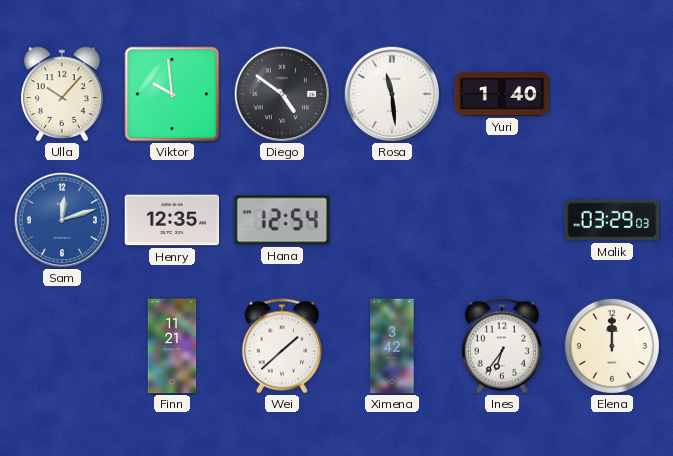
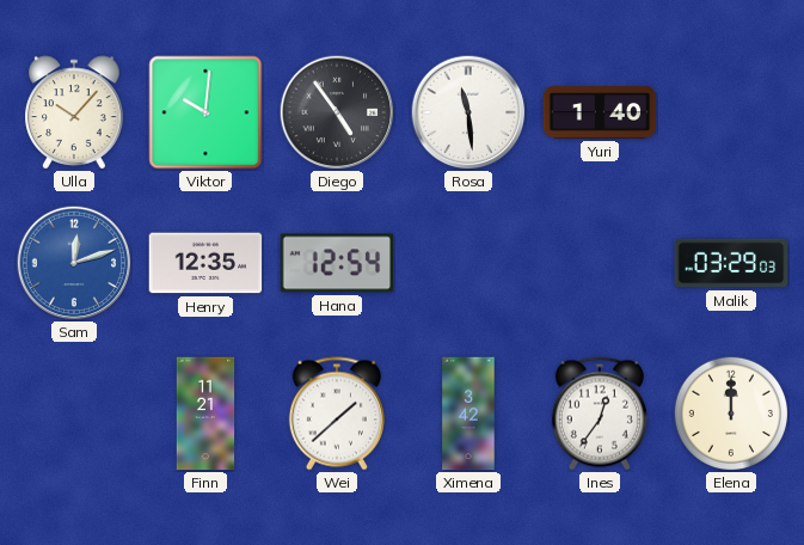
Viktor: 9:59 -> 10:01
Diego: 4:51 -> 4:54
Ines: 6:36 -> 12:36
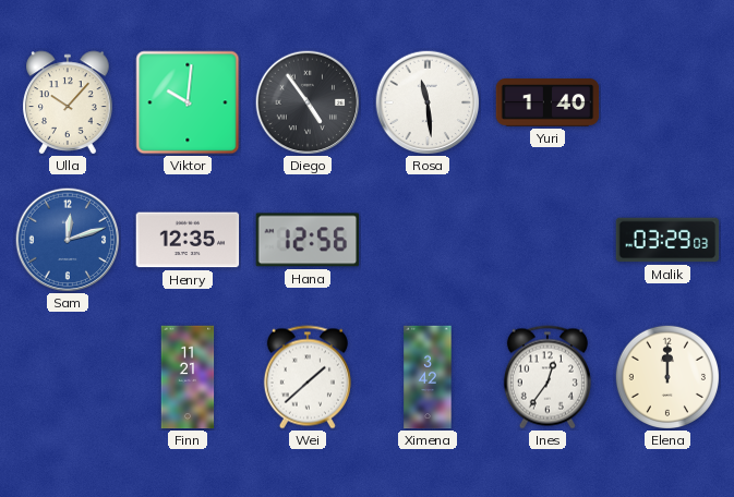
Hana: 12:54 -> 12:56
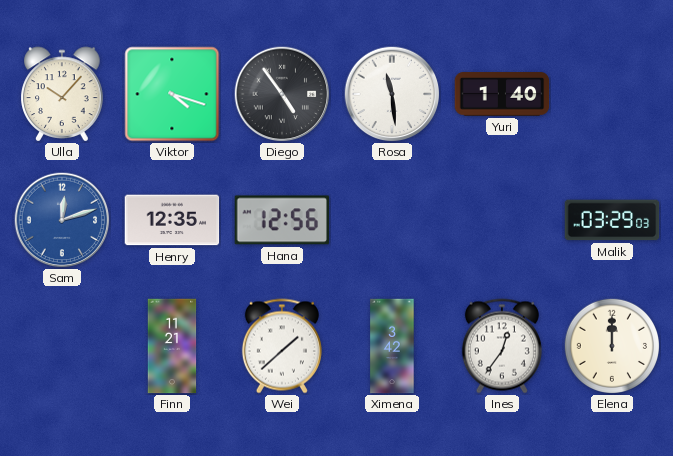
Viktor: 10:01 -> 4:18
